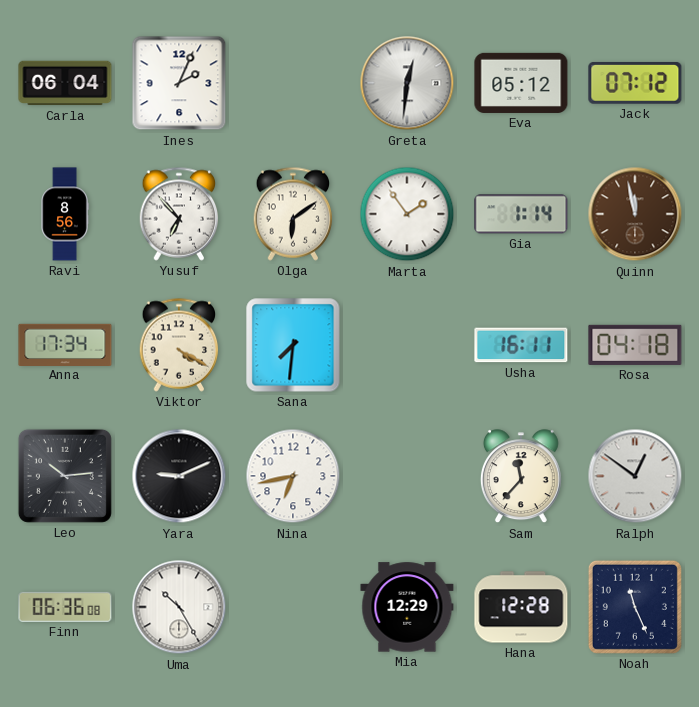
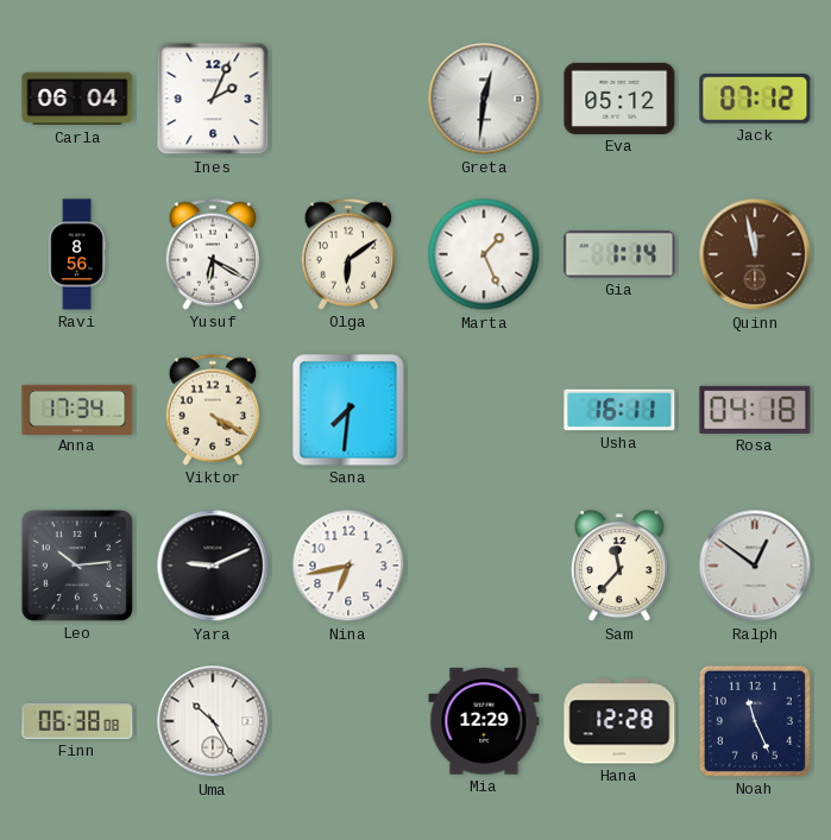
Yusuf: 6:53 -> 6:20
Marta: 1:54 -> 1:26
Finn: 06:36 -> 06:38
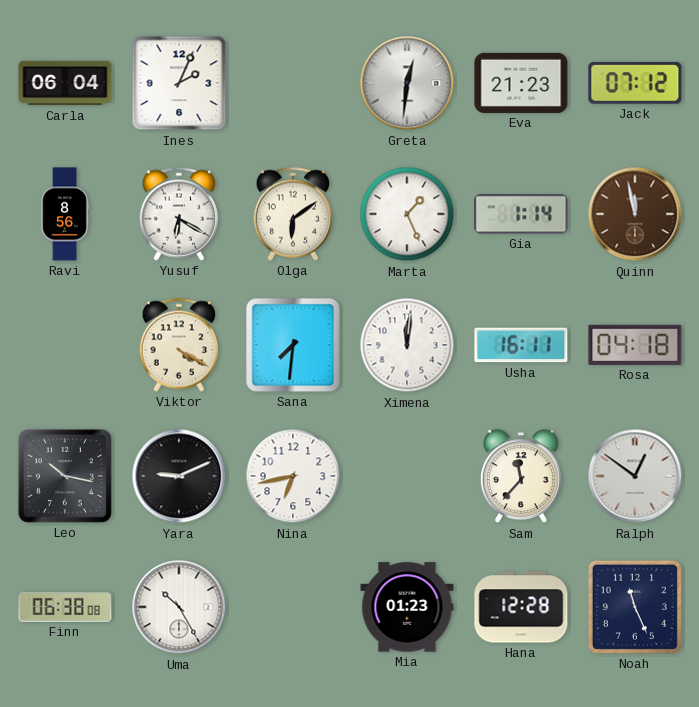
Eva: 05:12 -> 21:23
Anna: 17:34 -> none
Ximena: none -> 12:01
Leo: 10:14 -> 10:17
Mia: 12:29 -> 01:23
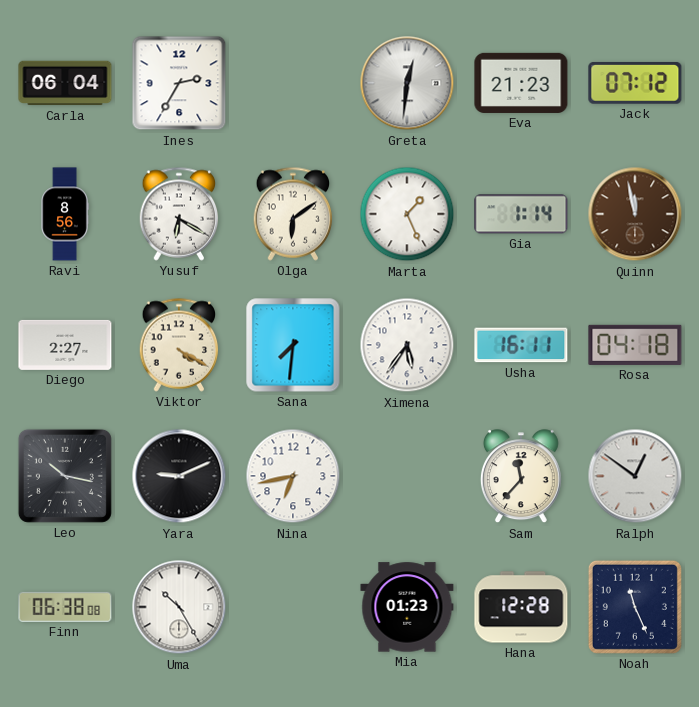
Ines: 2:04 -> 2:35
Diego: none -> 2:27
Ximena: 12:01 -> 5:36
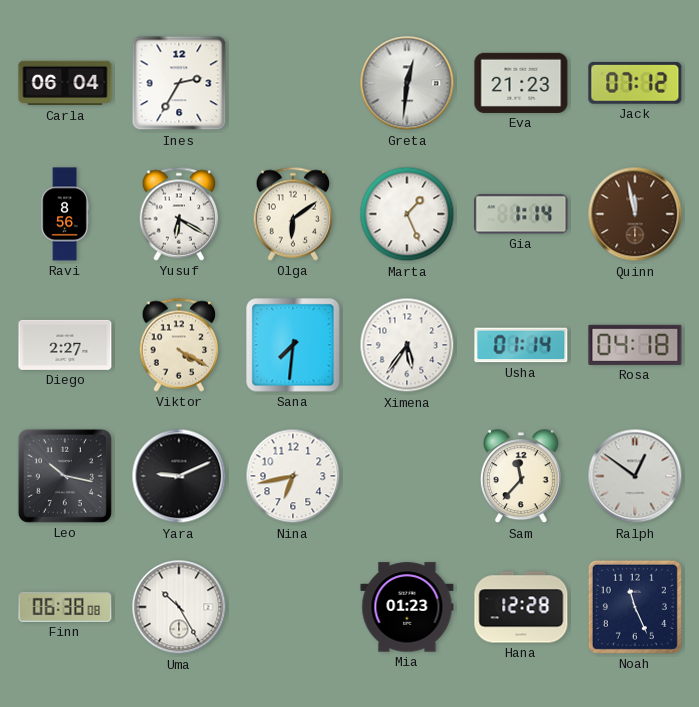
Usha: 16:11 -> 01:14
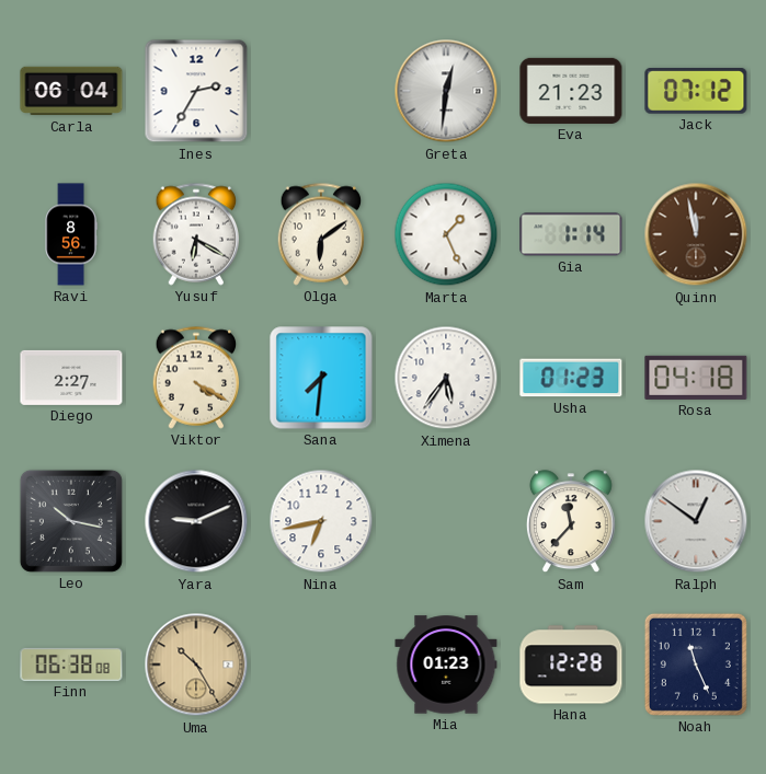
Usha: 01:14 -> 01:23
Uma dial: white -> champagne
